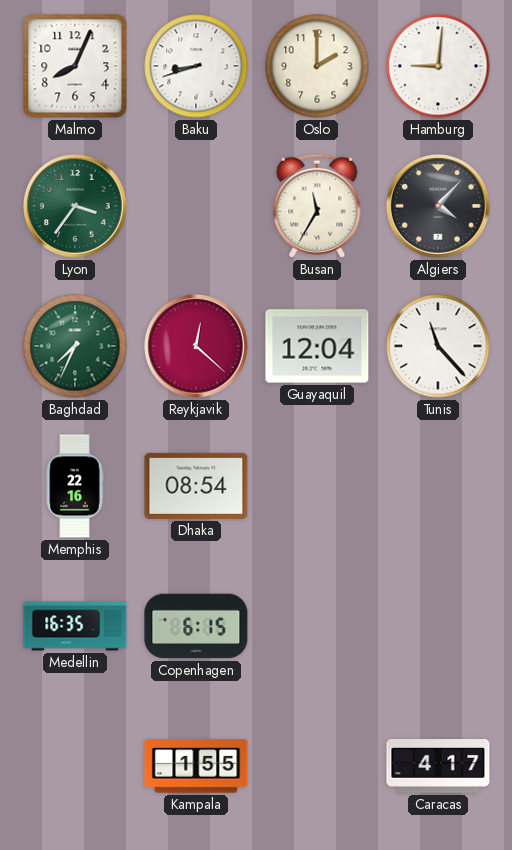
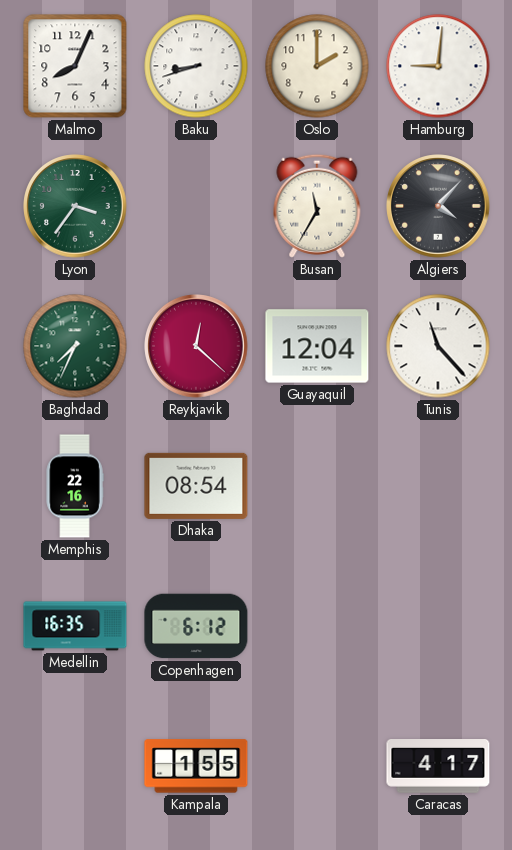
Copenhagen: 6:15 -> 6:12
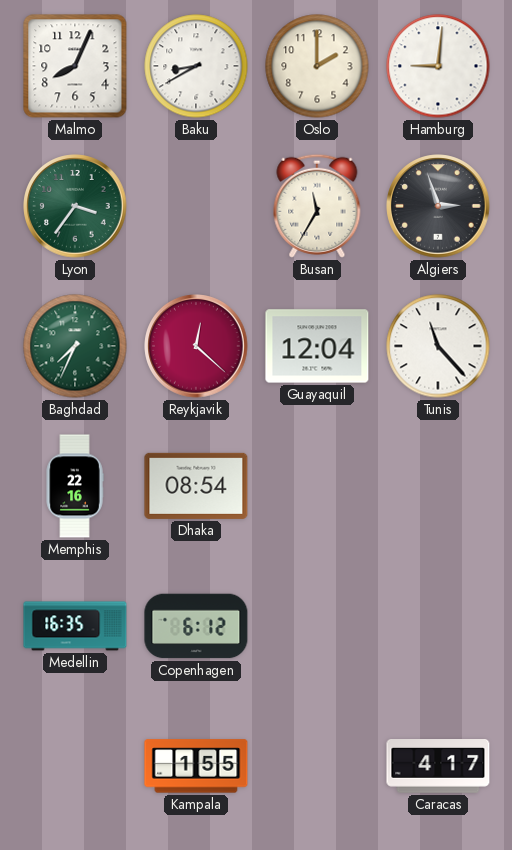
Baku: 8:42 -> 8:40
Algiers: 4:07 -> 2:57
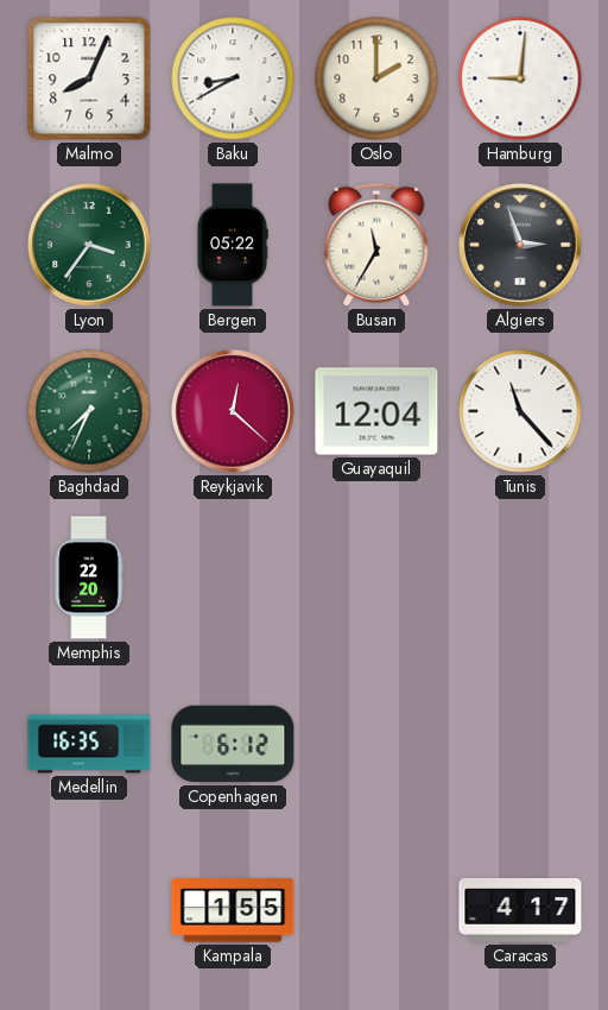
Bergen: none -> 05:22
Memphis: 22:16 -> 22:20
Dhaka: 08:54 -> none
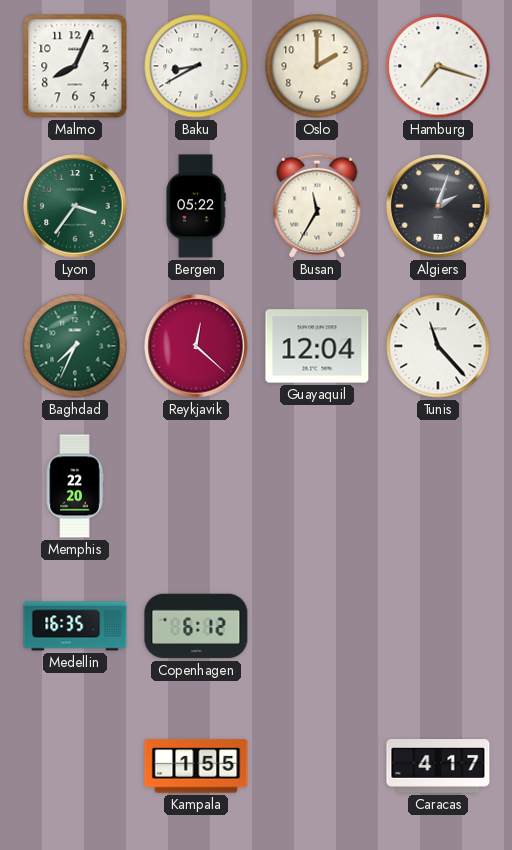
Hamburg: 9:01 -> 7:18
Algiers: 2:57 -> 2:03
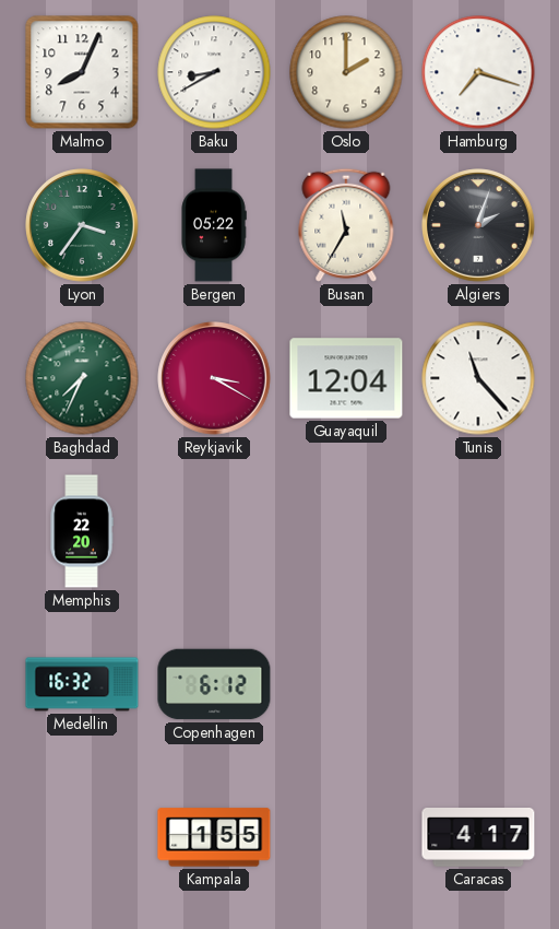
Reykjavik: 12:22 -> 3:20
Medellin: 16:35 -> 16:32
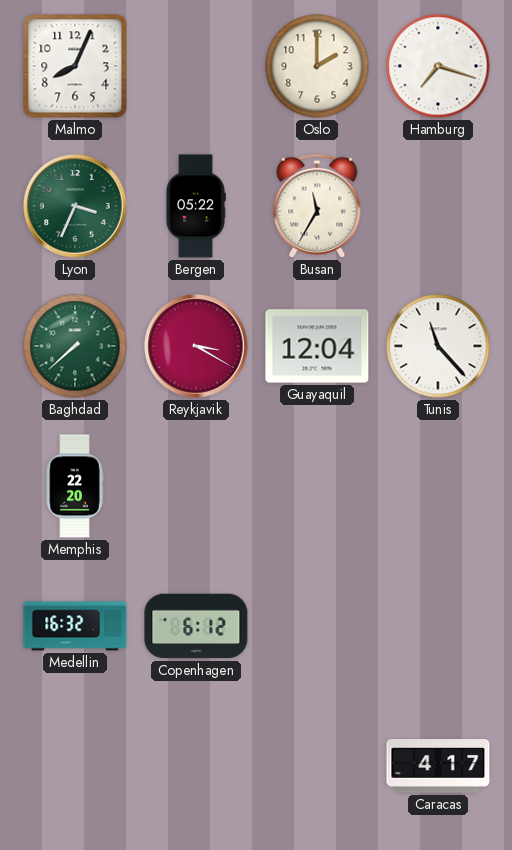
Baku: 8:40 -> none
Lyon: 3:36 -> 3:34
Algiers: 2:03 -> none
Baghdad: 7:34 -> 7:38
Kampala: 1:55 -> none
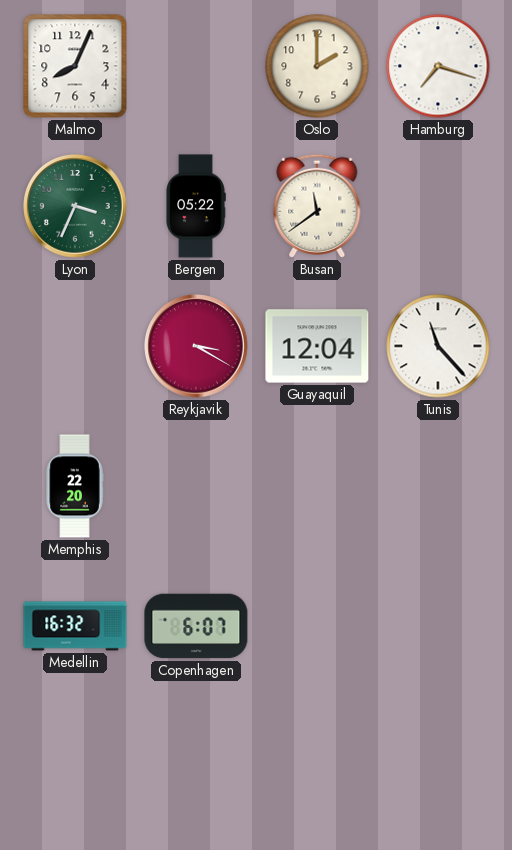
Busan: 11:35 -> 11:39
Baghdad: 7:38 -> none
Copenhagen: 6:12 -> 6:07
Caracas: 4:17 -> none
